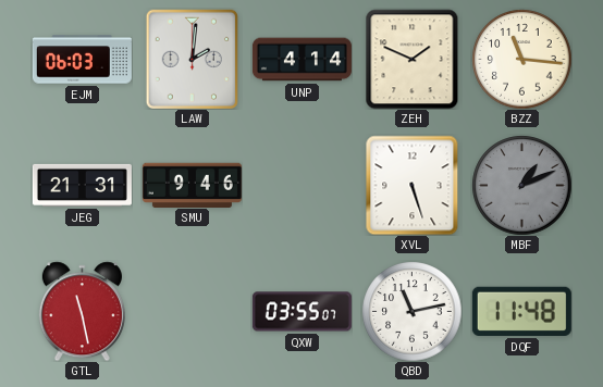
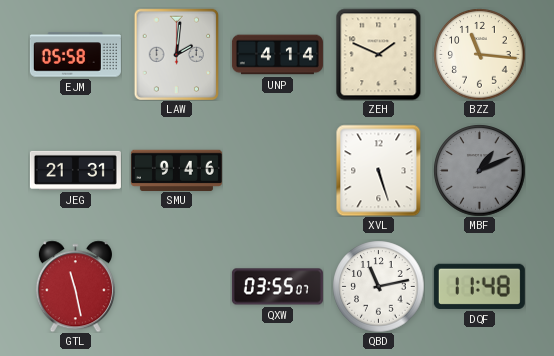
EJM: 06:03 -> 05:58
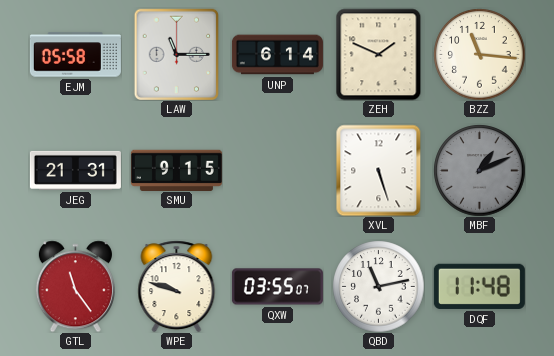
LAW: 2:01 -> 11:15
UNP: 4:14 -> 6:14
SMU: 9:46 -> 9:15
GTL: 11:28 -> 11:24
WPE: none -> 9:48
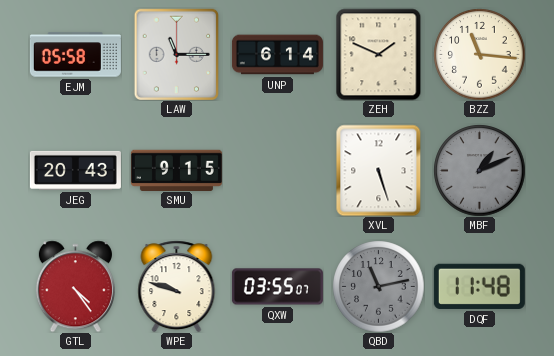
JEG: 21:31 -> 20:43
GTL: 11:24 -> 4:24
QBD dial: white -> grey
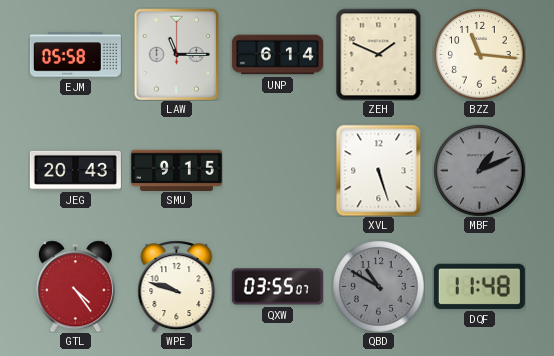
QBD: 11:13 -> 10:50
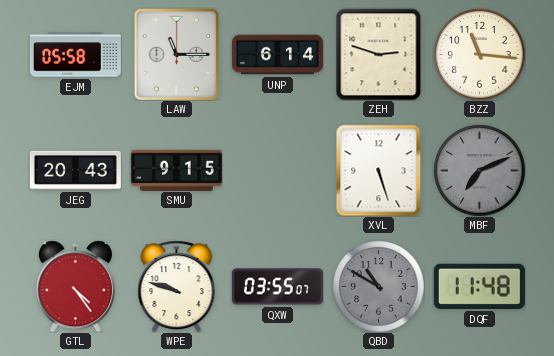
ZEH: 1:49 -> 2:48
MBF: 1:11 -> 7:11
